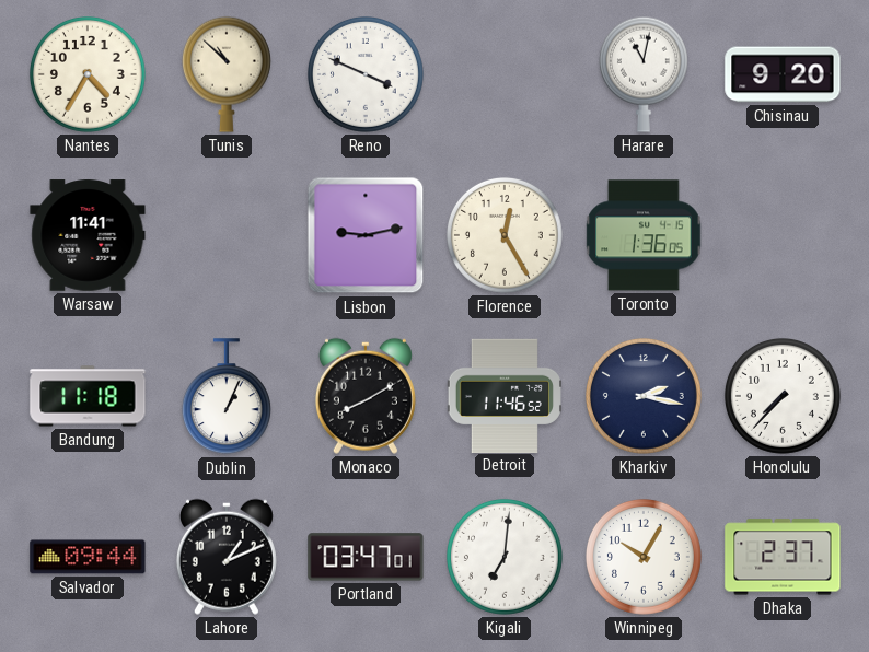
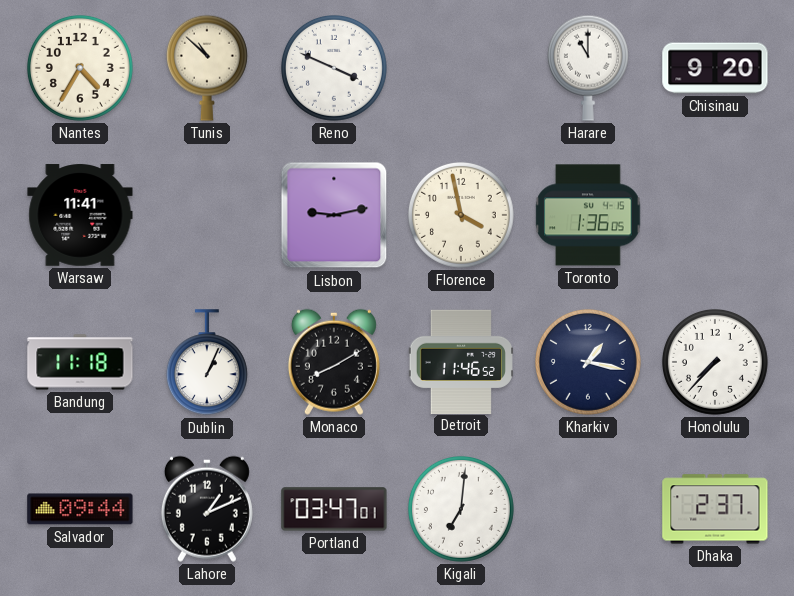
Harare: 11:02 -> 11:00
Florence: 12:25 -> 3:58
Kharkiv: 2:17 -> 1:17
Winnipeg: 10:05 -> none
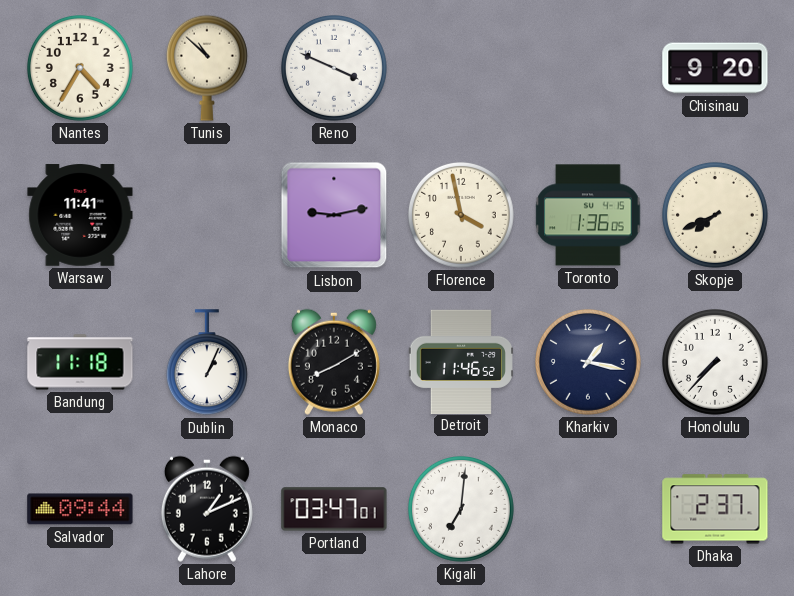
Harare: 11:00 -> none
Skopje: none -> 7:41
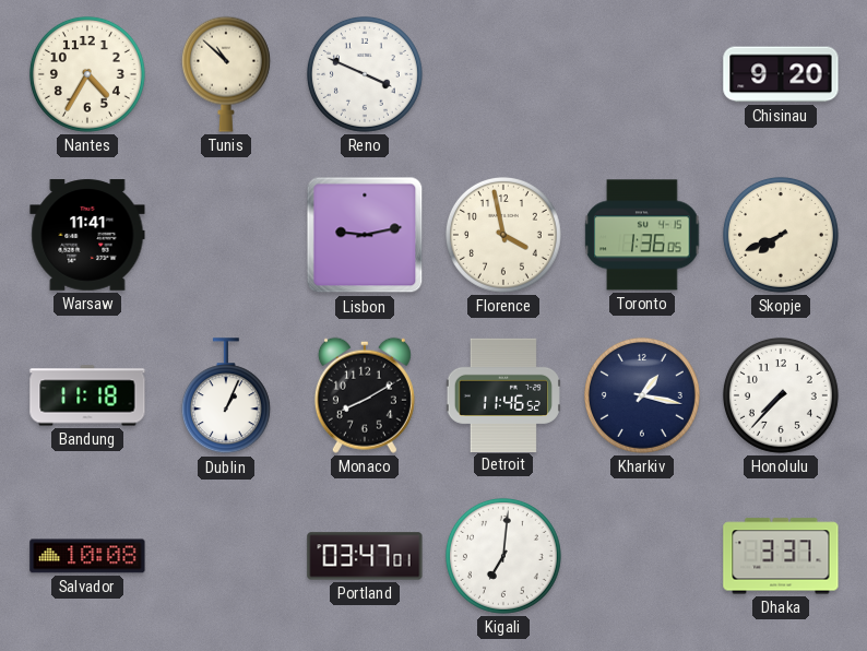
Salvador: 09:44 -> 10:08
Lahore: 1:11 -> none
Dhaka: 2:37 -> 3:37
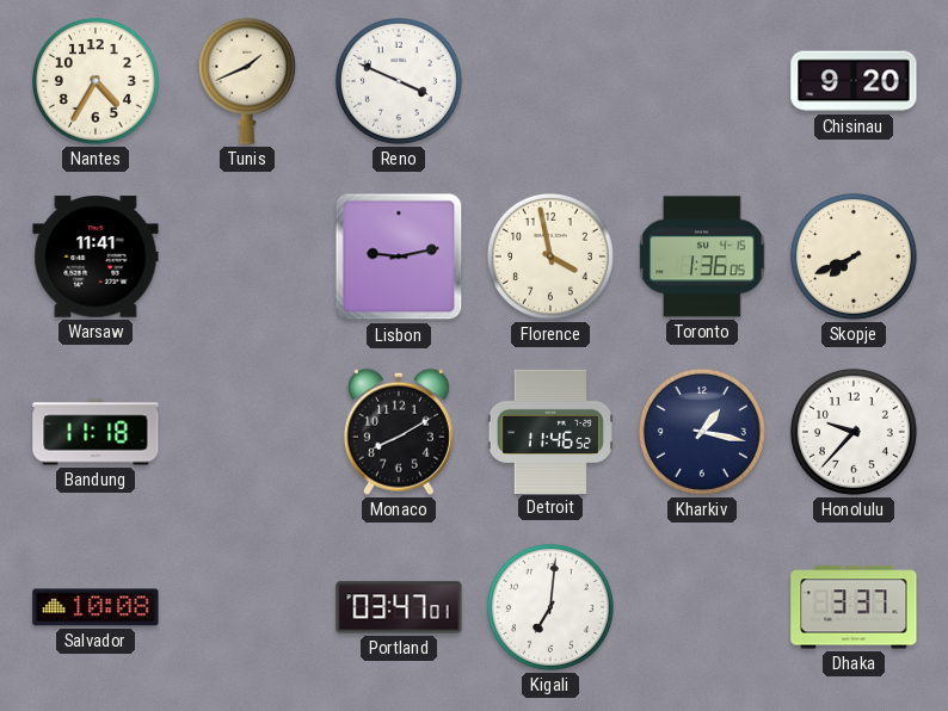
Tunis: 10:52 -> 1:41
Dublin: 1:04 -> none
Honolulu: 7:37 -> 9:37
